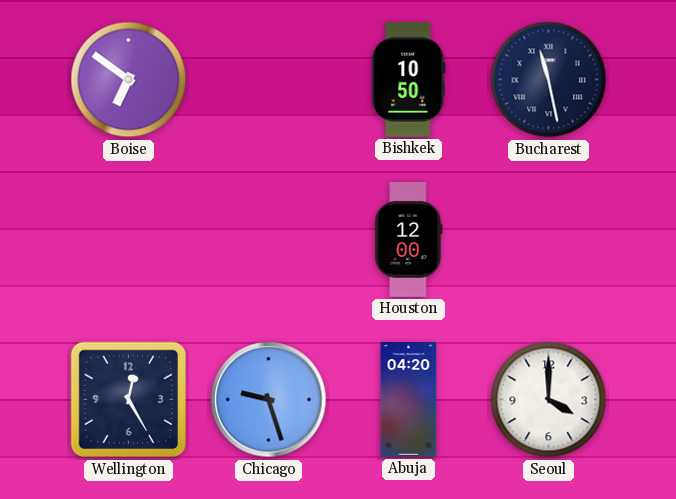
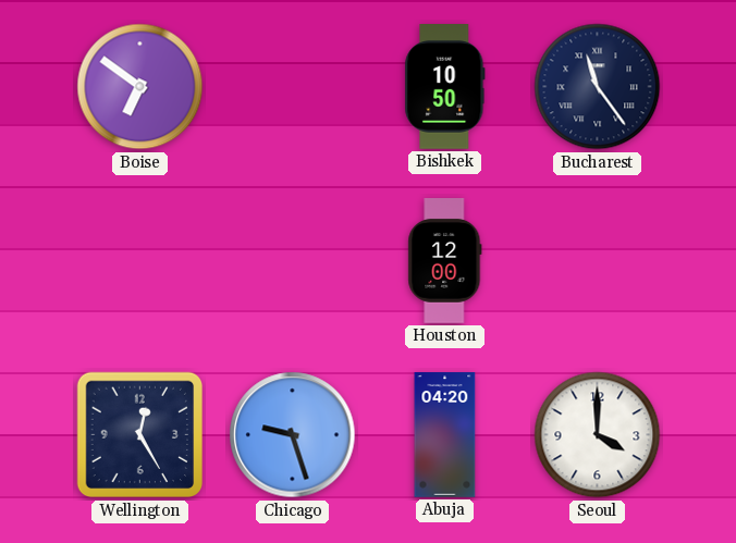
Bucharest: 11:28 -> 11:24
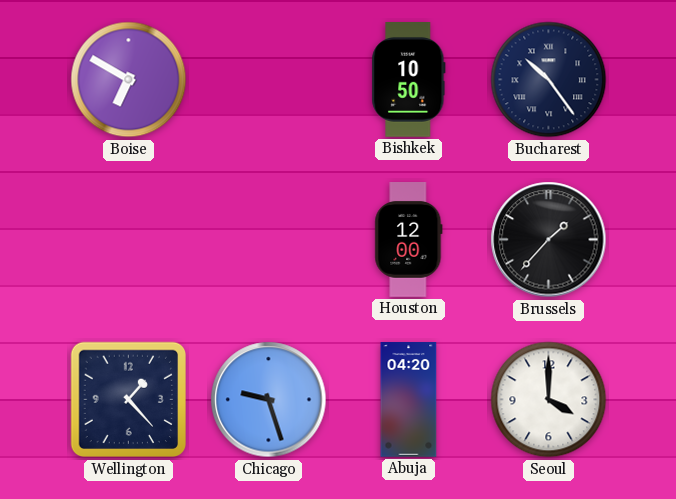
Boise: 6:51 -> 6:50
Bucharest: 11:24 -> 10:24
Brussels: none -> 1:37
Wellington: 12:25 -> 1:23
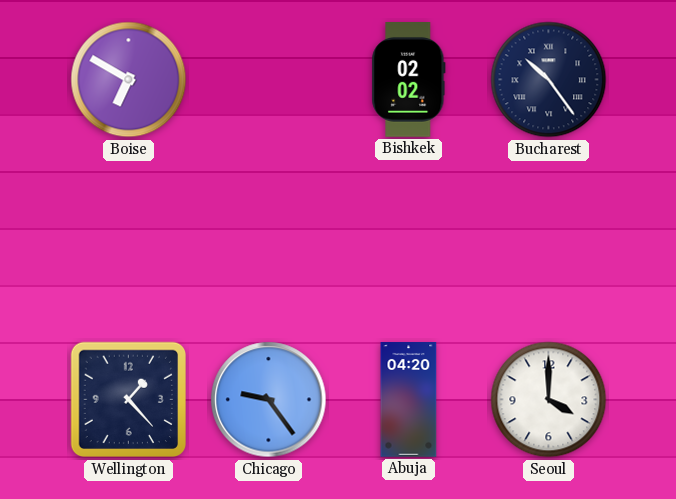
Bishkek: 10:50 -> 02:02
Houston: 12:00 -> none
Brussels: 1:37 -> none
Chicago: 9:27 -> 9:24
